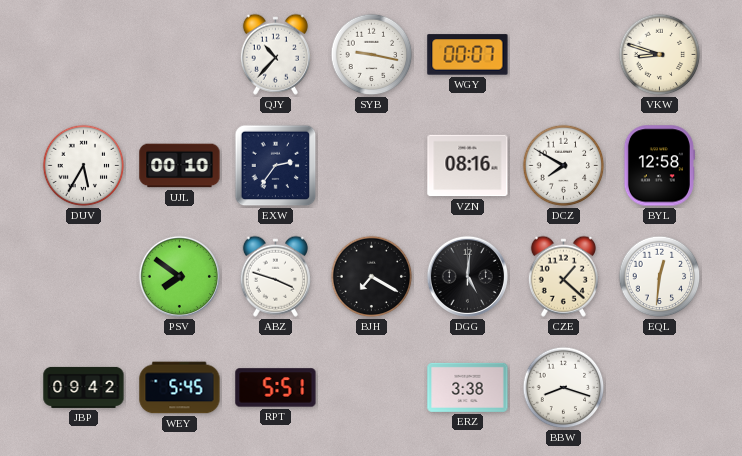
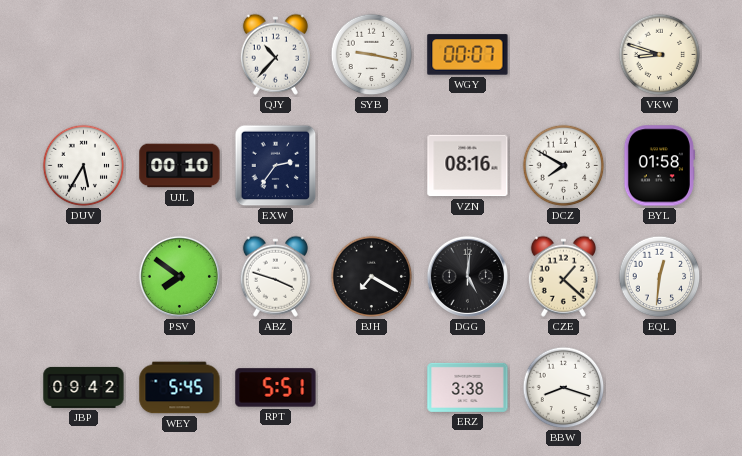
BYL: 12:58 -> 01:58
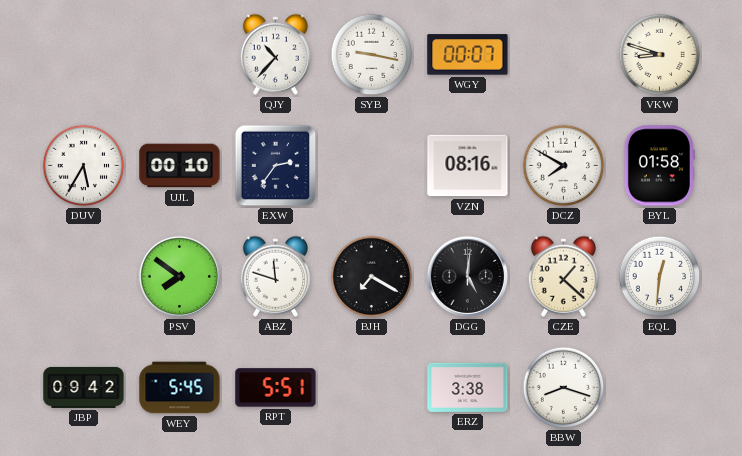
ABZ: 3:48 -> 11:48
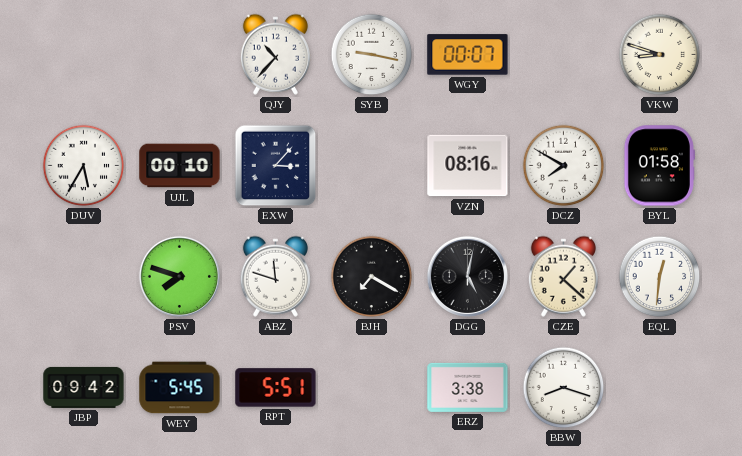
EXW: 2:36 -> 3:07
PSV: 7:51 -> 7:48
DGG: 5:01 -> 5:02
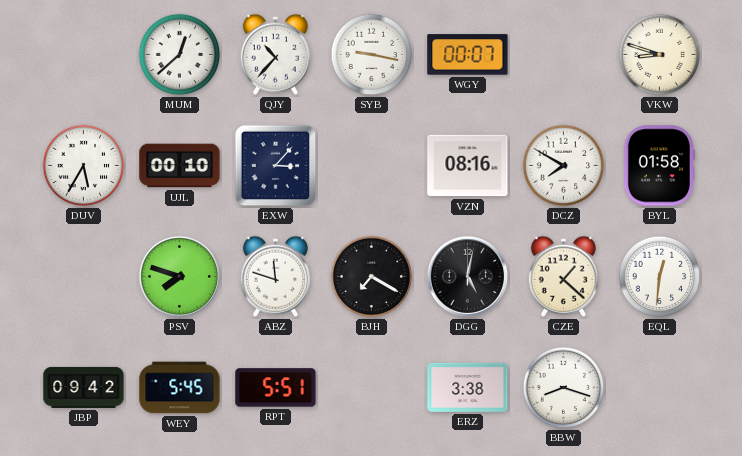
MUM: none -> 12:38
